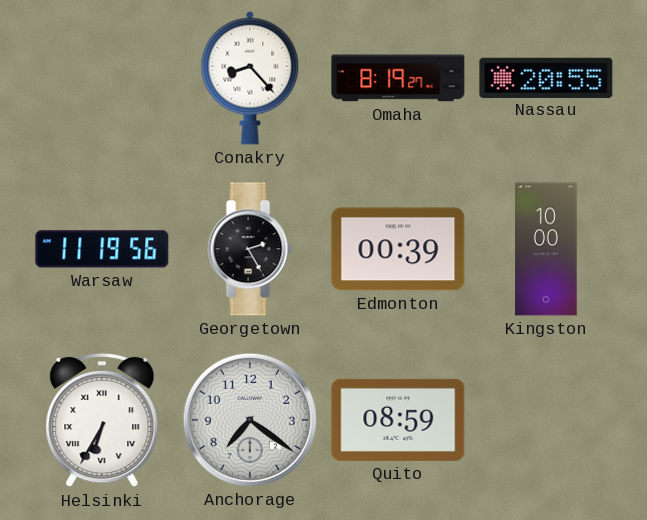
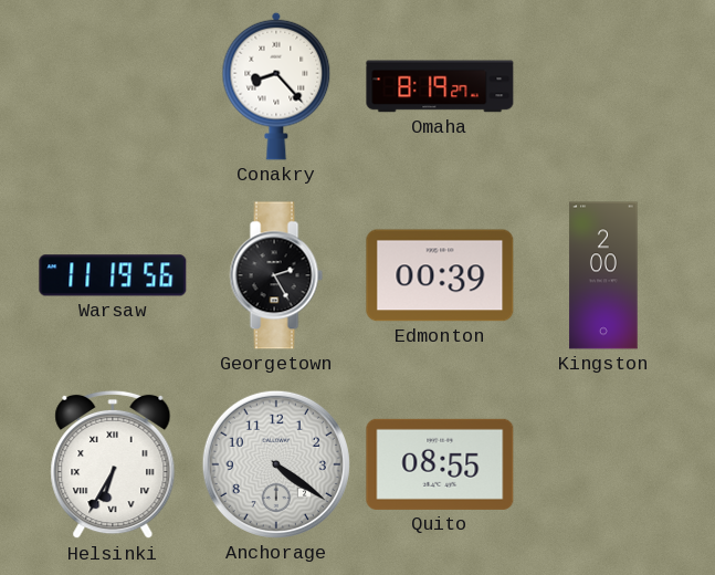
Nassau: 20:55 -> none
Kingston: 10:00 -> 2:00
Anchorage: 7:21 -> 4:21
Quito: 08:59 -> 08:55
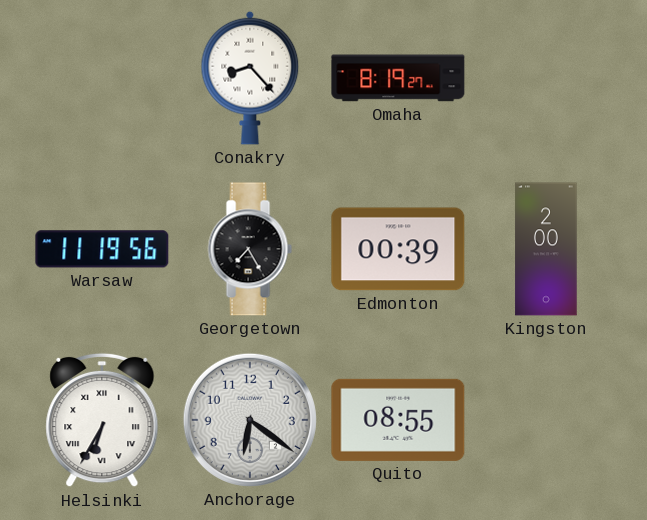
Georgetown: 2:25 -> 7:25
Anchorage: 4:21 -> 6:21
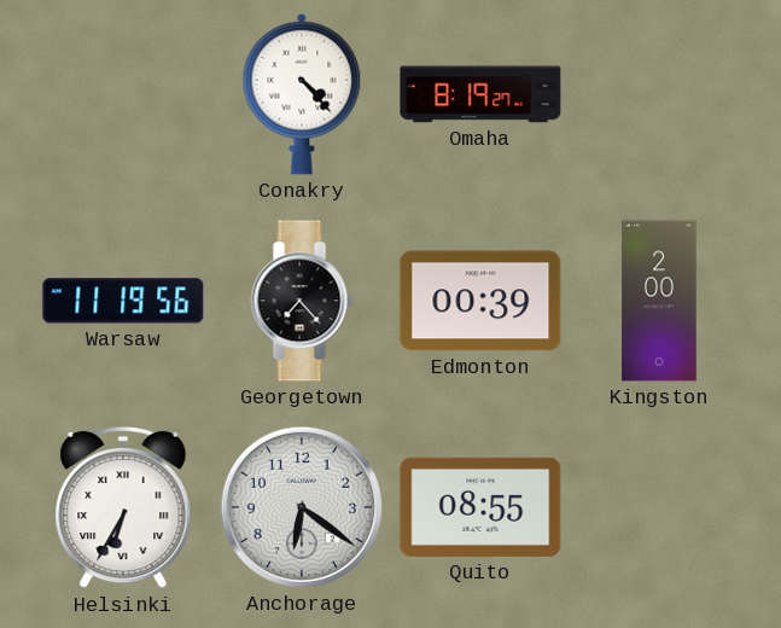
Conakry: 8:23 -> 4:23
Georgetown: 7:25 -> 7:23
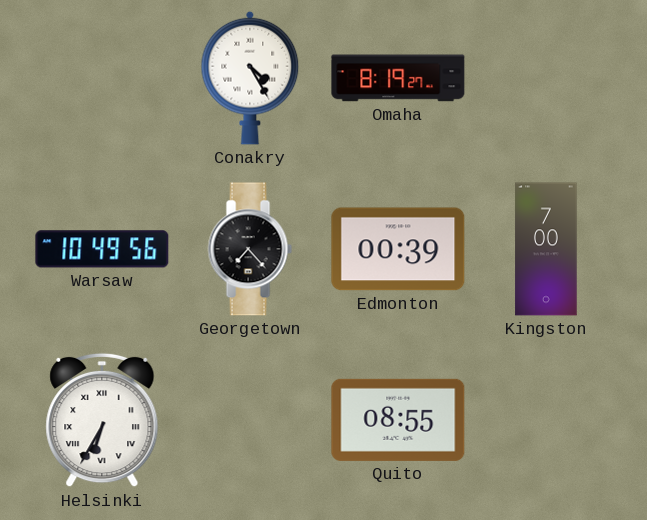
Conakry: 4:23 -> 4:25
Warsaw: 11:19 -> 10:49
Kingston: 2:00 -> 7:00
Anchorage: 6:21 -> none
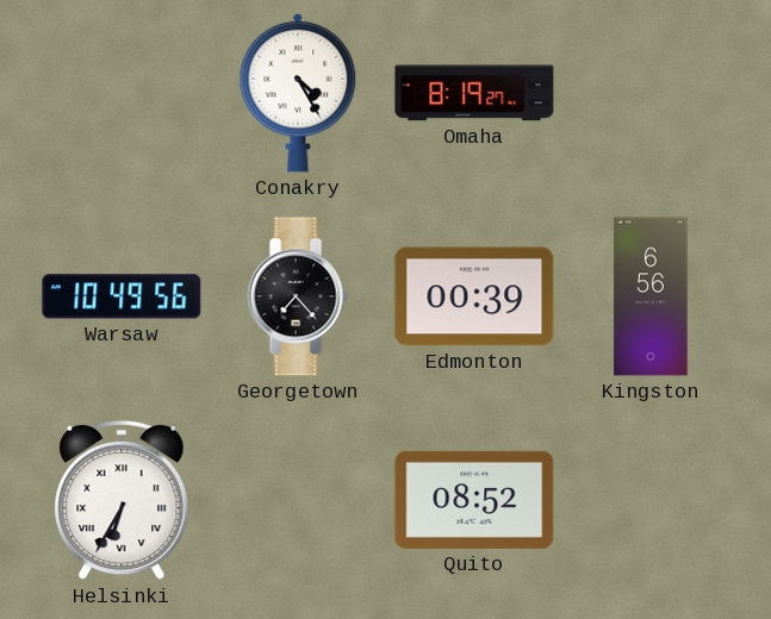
Kingston: 7:00 -> 6:56
Quito: 08:55 -> 08:52
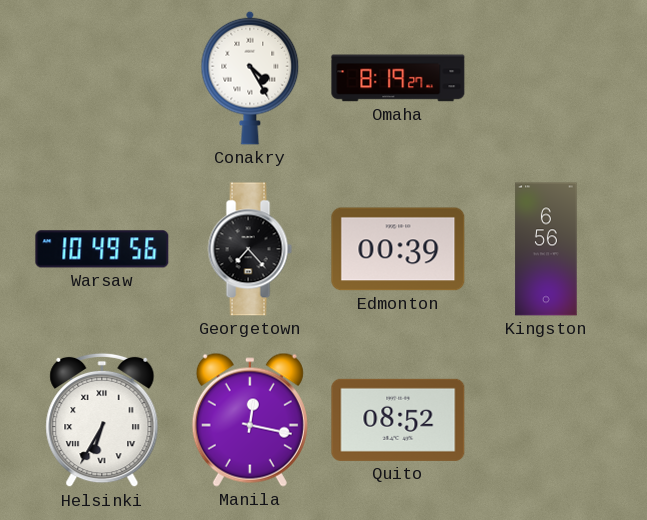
Manila: none -> 12:17
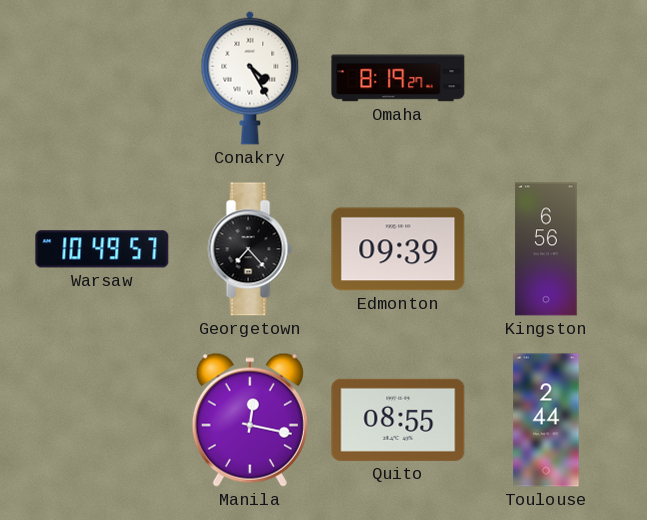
Warsaw: 10:49:56 -> 10:49:57
Edmonton: 00:39 -> 09:39
Helsinki: 6:35 -> none
Quito: 08:52 -> 08:55
Toulouse: none -> 2:44
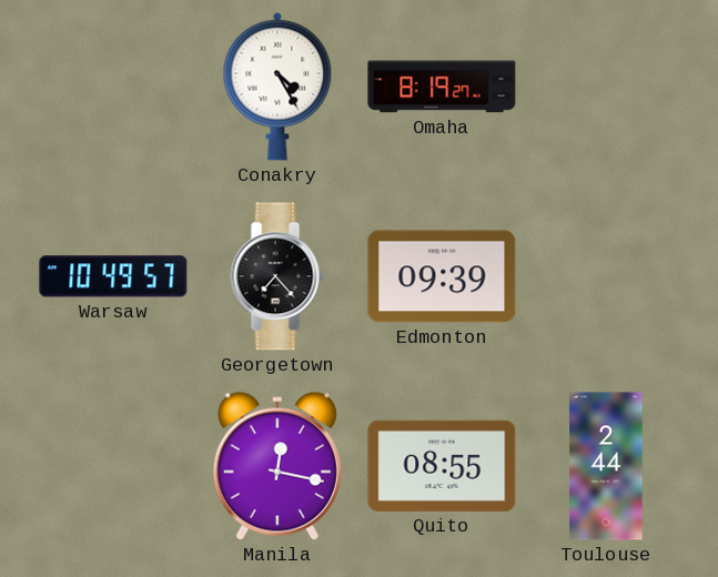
Kingston: 6:56 -> none
